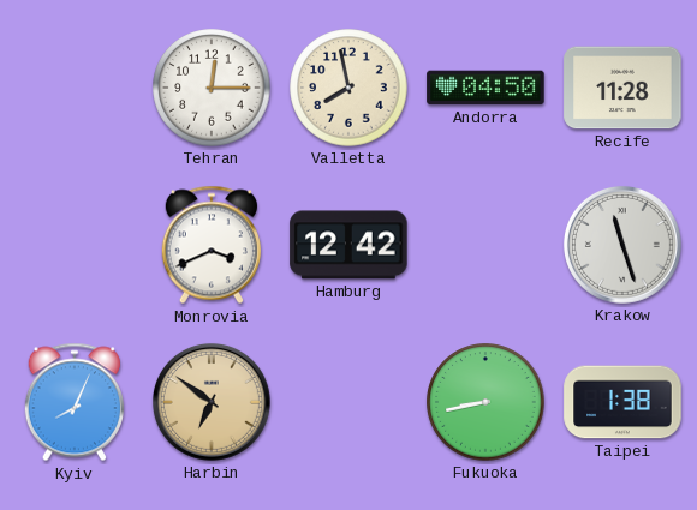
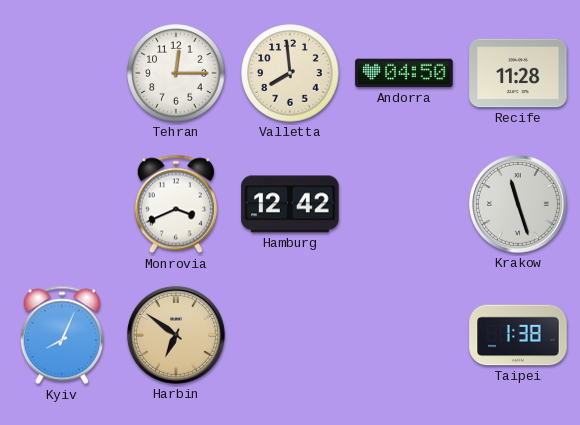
Valletta: 7:58 -> 7:59
Fukuoka: 8:43 -> none
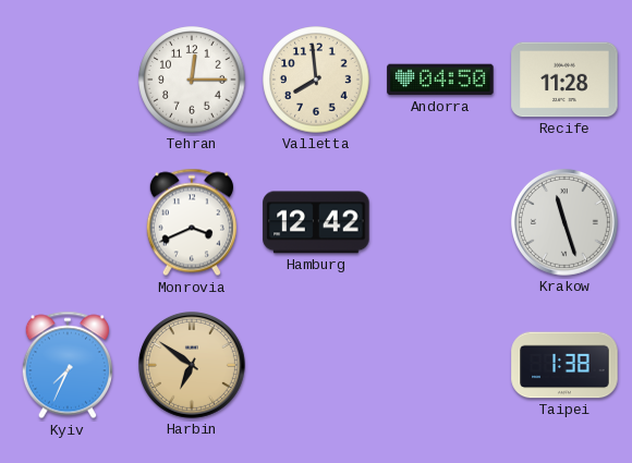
Kyiv: 8:04 -> 7:34
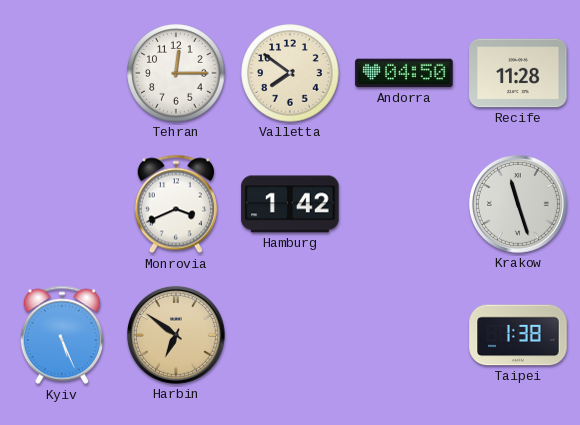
Valletta: 7:59 -> 7:51
Hamburg: 12:42 -> 1:42
Kyiv: 7:34 -> 5:26
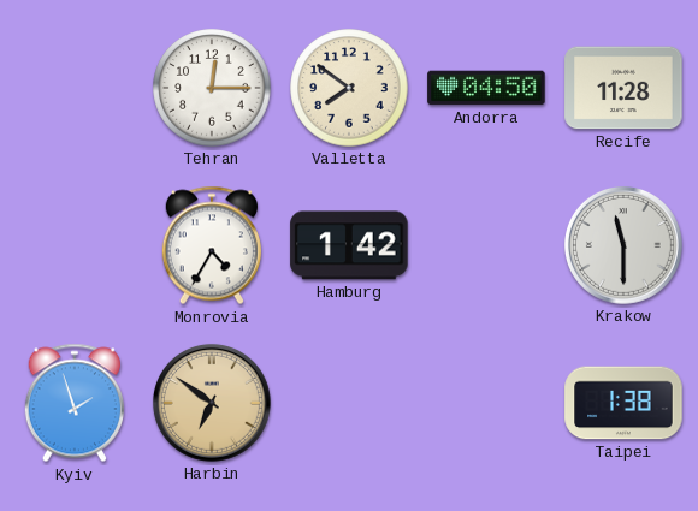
Monrovia: 3:41 -> 4:35
Krakow: 11:27 -> 11:30
Kyiv: 5:26 -> 1:57
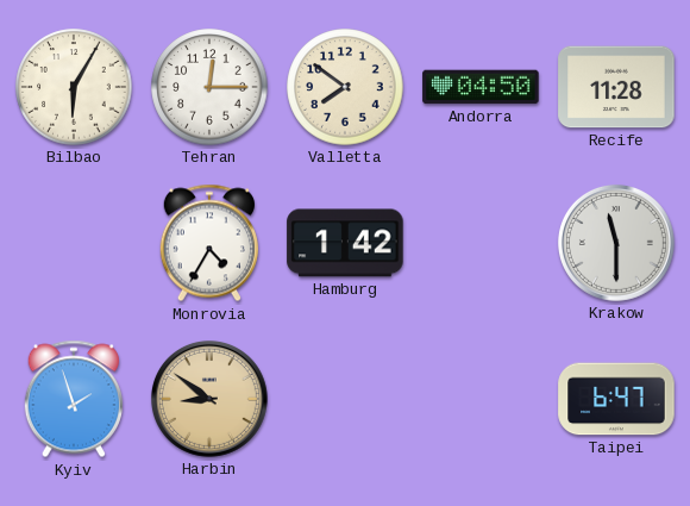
Bilbao: none -> 6:05
Harbin: 6:51 -> 8:51
Taipei: 1:38 -> 6:47
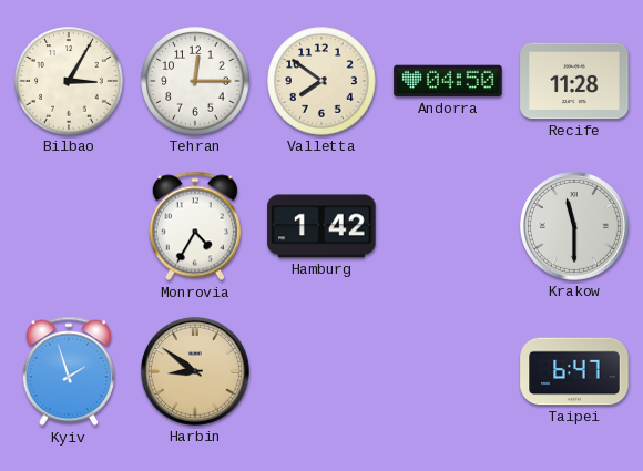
Bilbao: 6:05 -> 3:05
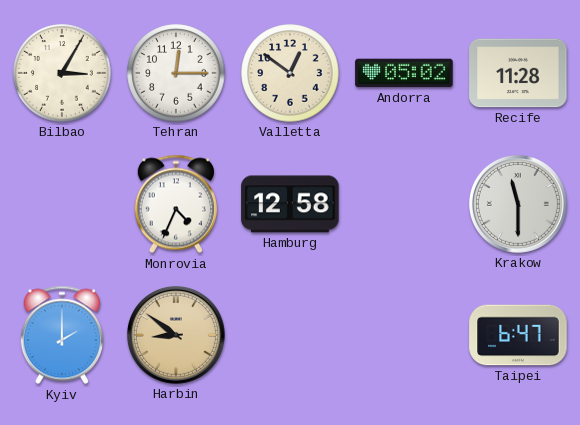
Valletta: 7:51 -> 12:51
Andorra: 04:50 -> 05:02
Monrovia: 4:35 -> 4:34
Hamburg: 1:42 -> 12:58
Kyiv: 1:57 -> 2:00
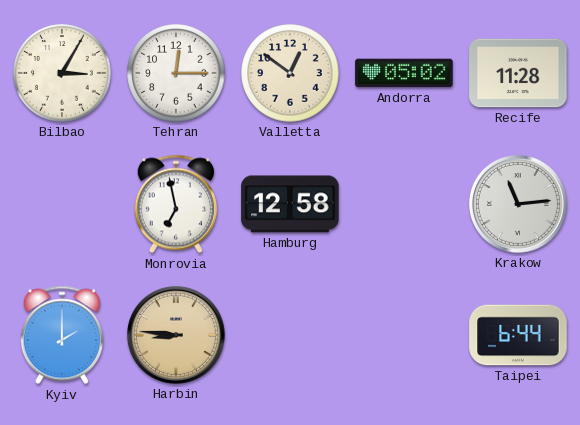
Monrovia: 4:34 -> 6:58
Krakow: 11:30 -> 11:14
Harbin: 8:51 -> 8:46
Taipei: 6:47 -> 6:44
